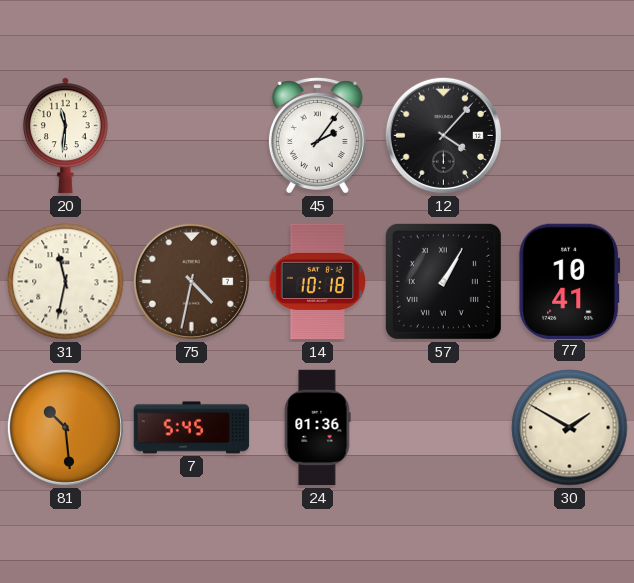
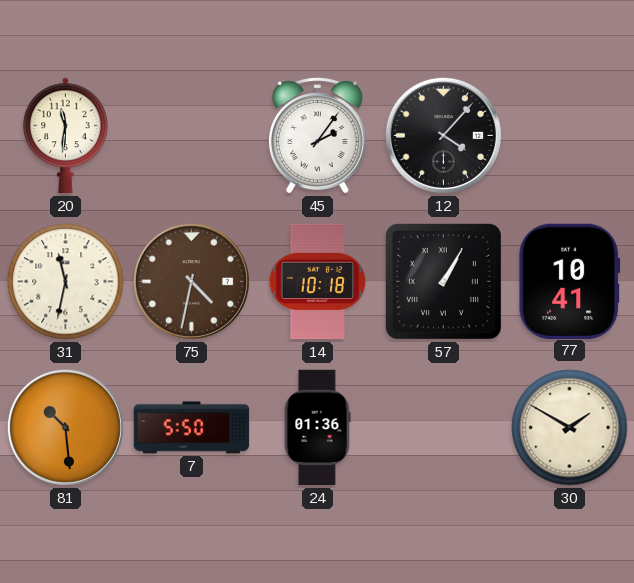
7: 5:45 -> 5:50
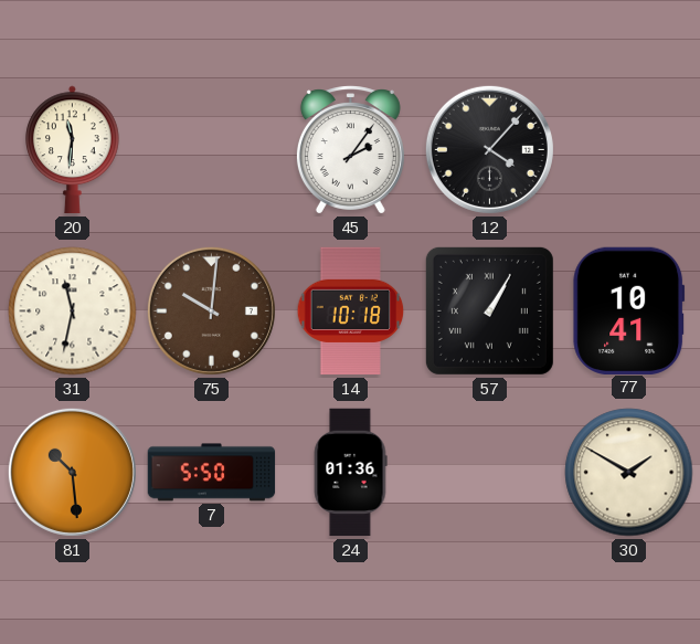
75: 4:32 -> 10:01
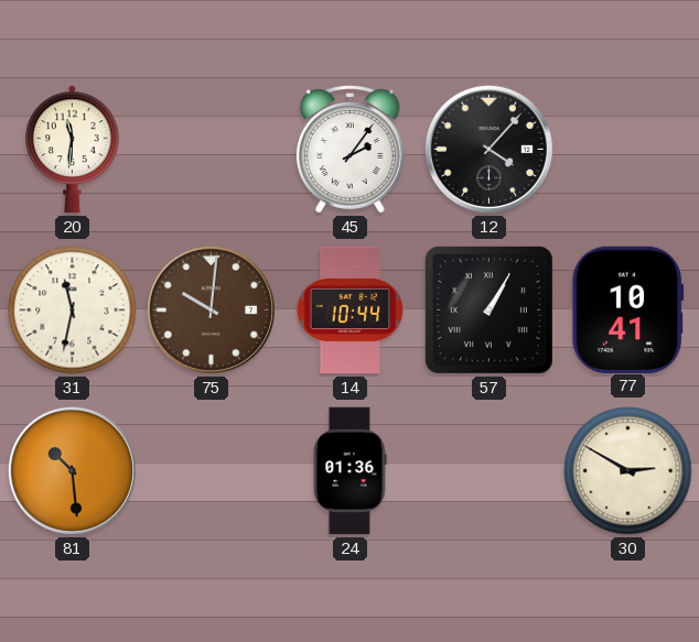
14: 10:18 -> 10:44
7: 5:50 -> none
30: 1:50 -> 2:50
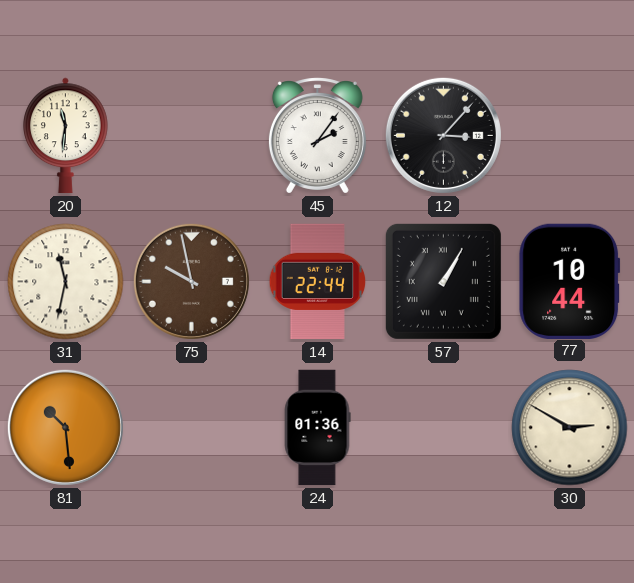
12: 4:07 -> 3:07
75: 10:01 -> 9:58
14: 10:44 -> 22:44
77: 10:41 -> 10:44
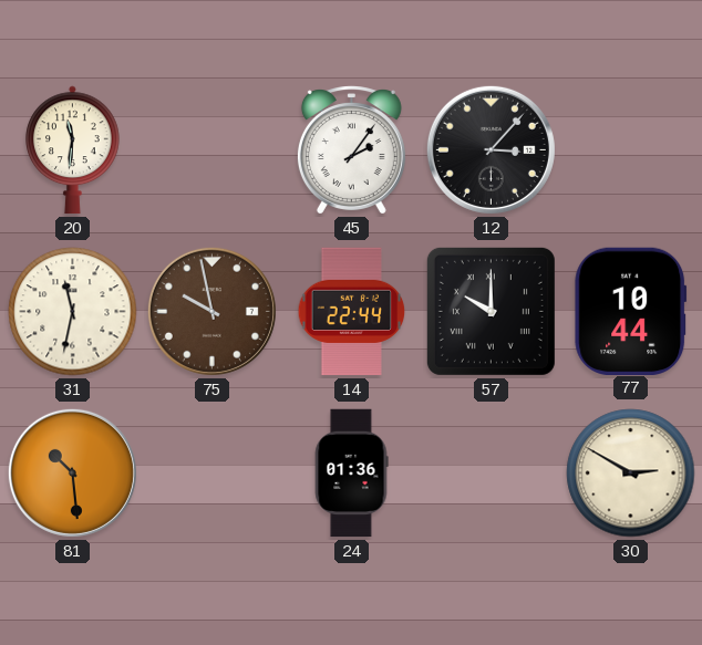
57: 1:05 -> 10:00
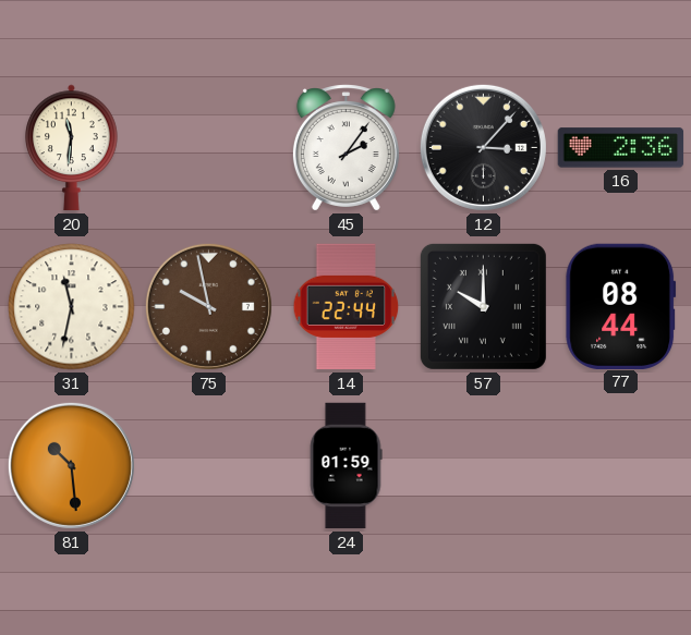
16: none -> 2:36
77: 10:44 -> 08:44
24: 01:36 -> 01:59
30: 2:50 -> none
